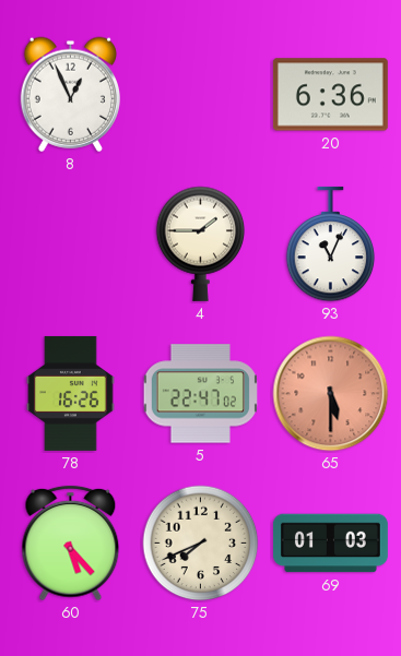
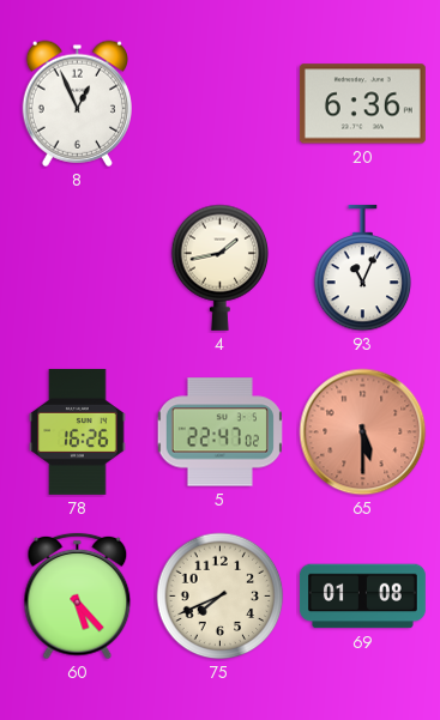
4: 1:45 -> 1:43
69: 01:03 -> 01:08
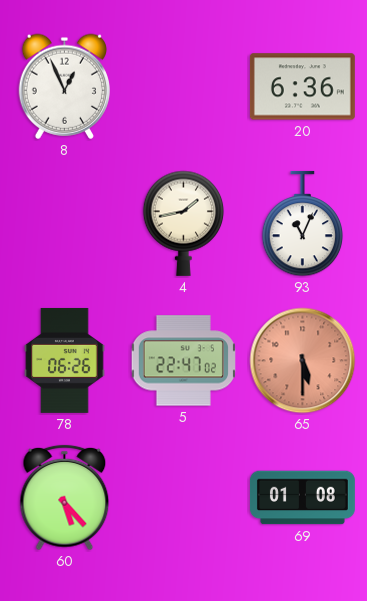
78: 16:26 -> 06:26
75: 7:41 -> none
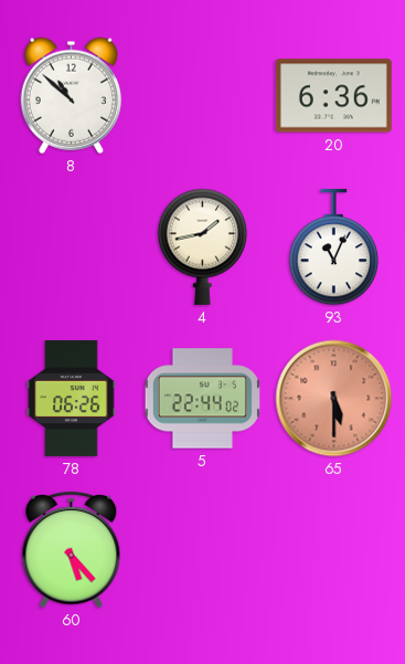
8: 12:56 -> 10:52
5: 22:47 -> 22:44
69: 01:08 -> none
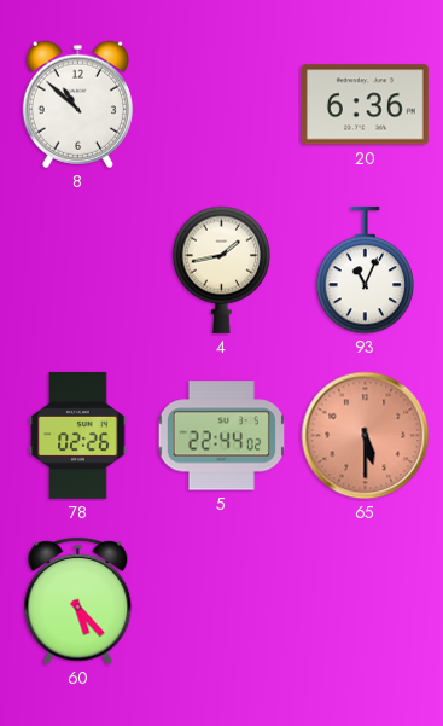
78: 06:26 -> 02:26
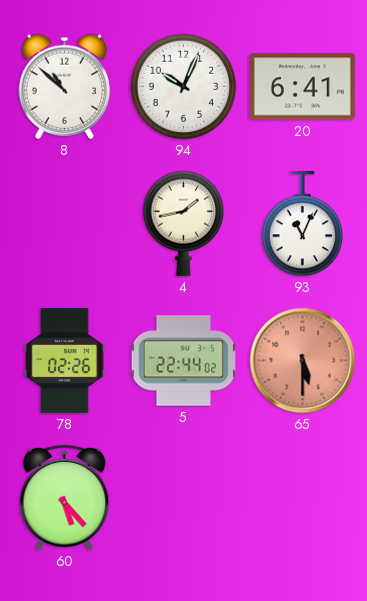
94: none -> 10:04
20: 6:36 -> 6:41
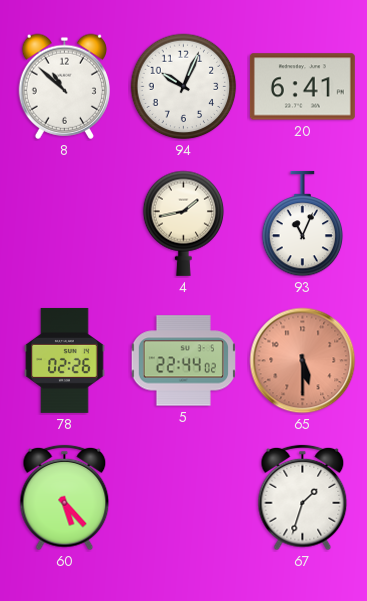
67: none -> 1:33
